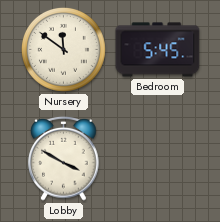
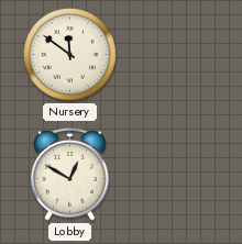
Bedroom: 5:45 -> none
Lobby: 3:50 -> 12:50
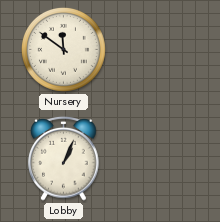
Lobby: 12:50 -> 1:04
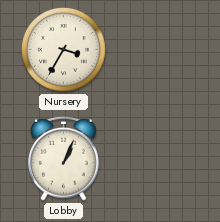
Nursery: 11:51 -> 3:35
